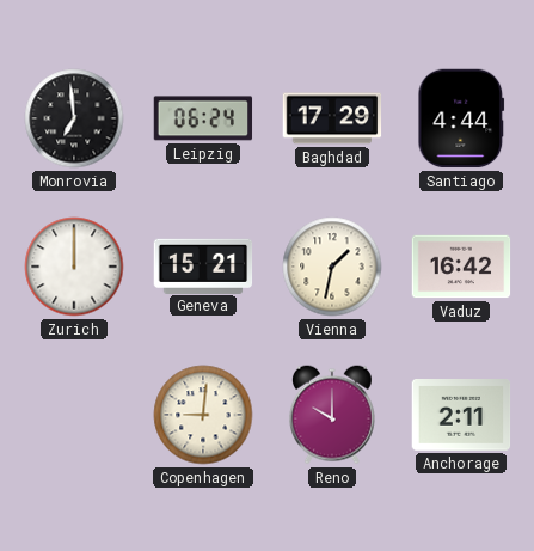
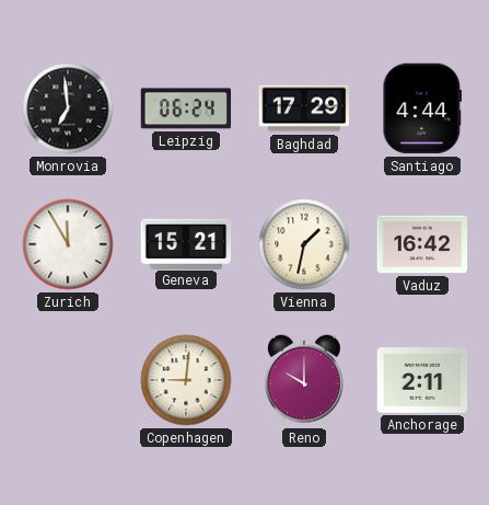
Zurich: 12:00 -> 11:55
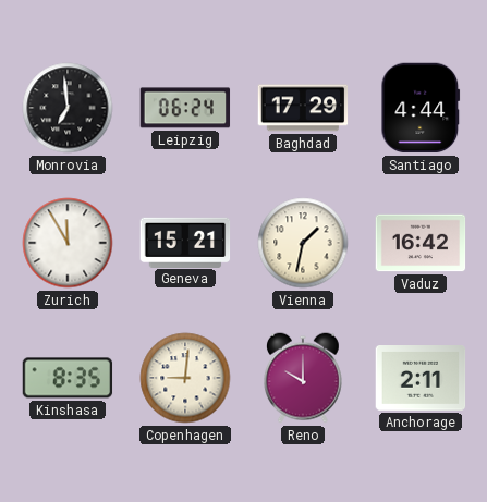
Kinshasa: none -> 8:35
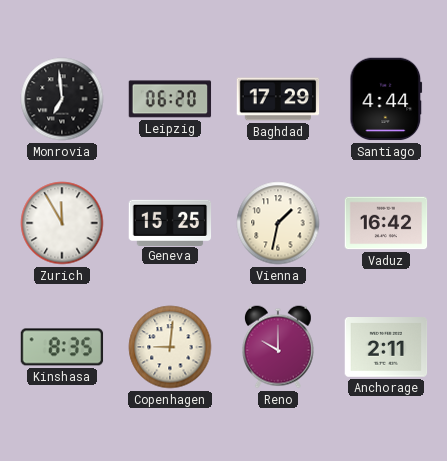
Leipzig: 06:24 -> 06:20
Geneva: 15:21 -> 15:25
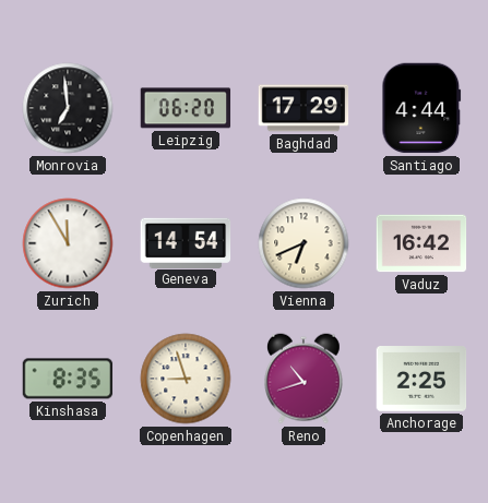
Geneva: 15:25 -> 14:54
Vienna: 1:32 -> 6:41
Copenhagen: 9:01 -> 8:57
Reno: 10:00 -> 10:42
Anchorage: 2:11 -> 2:25
